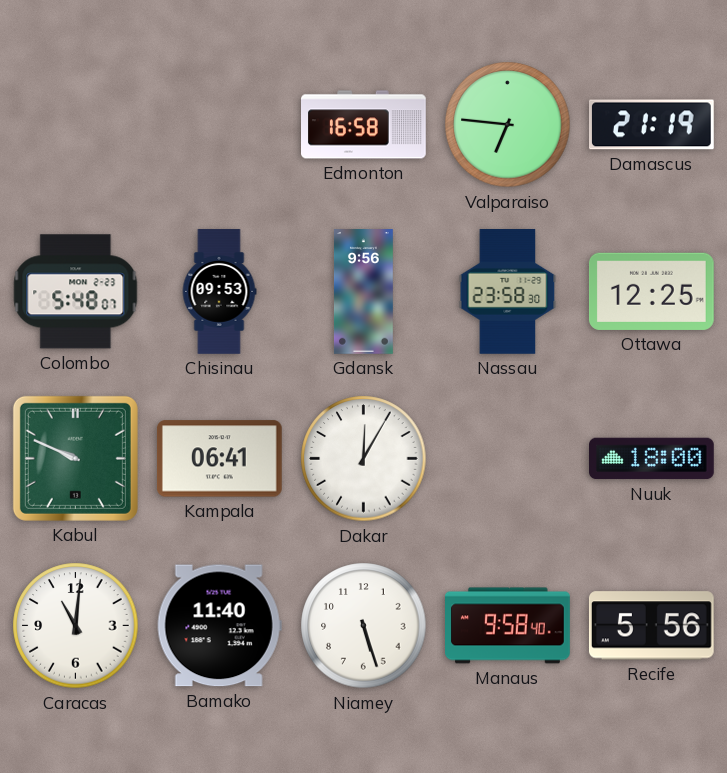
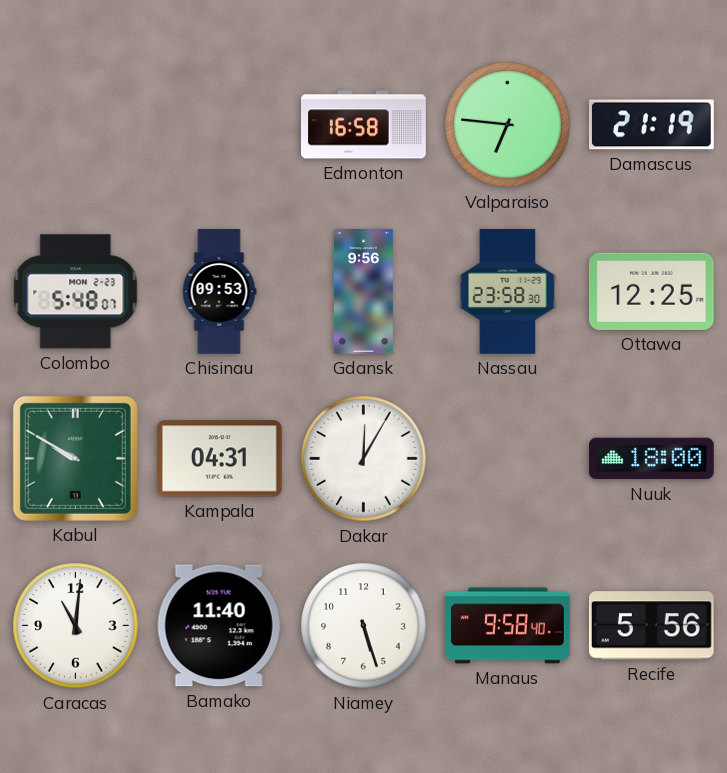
Kabul: 9:49 -> 9:50
Kampala: 06:41 -> 04:31
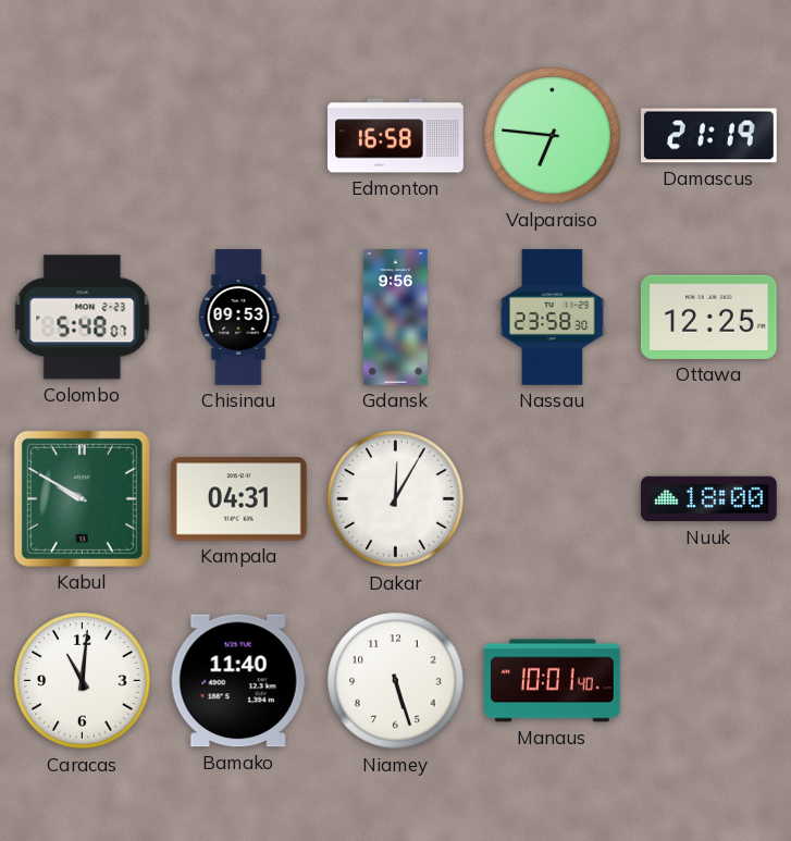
Manaus: 9:58 -> 10:01
Recife: 5:56 -> none
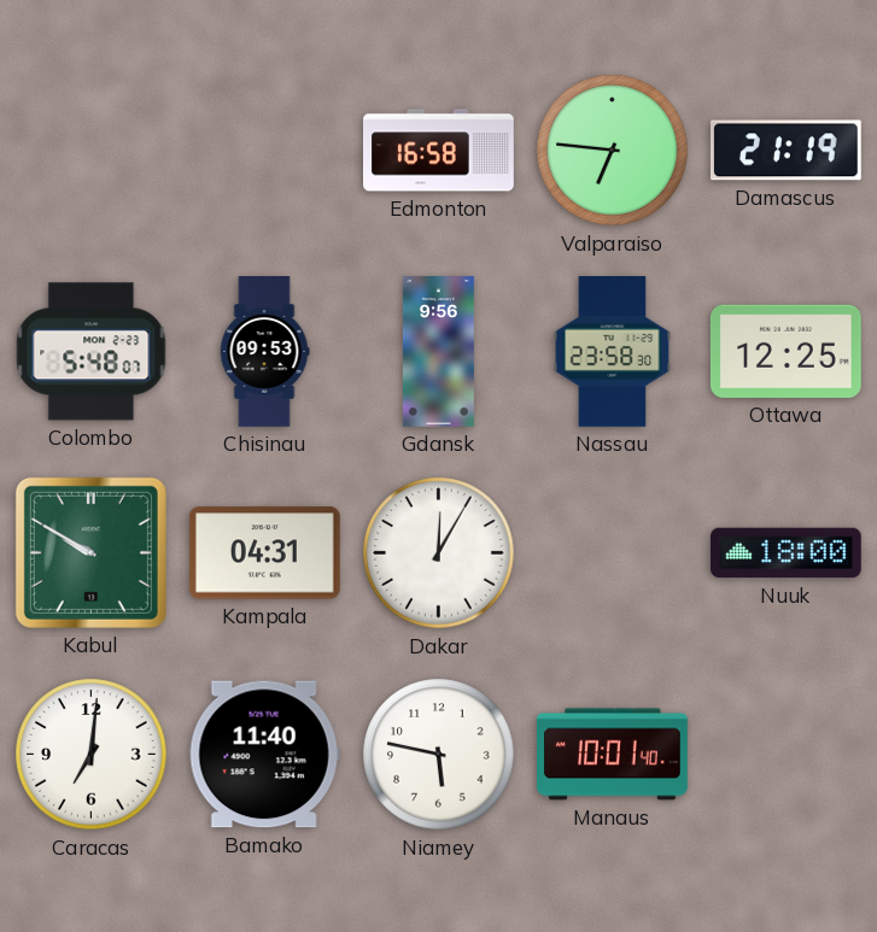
Caracas: 11:01 -> 7:01
Niamey: 5:27 -> 5:47
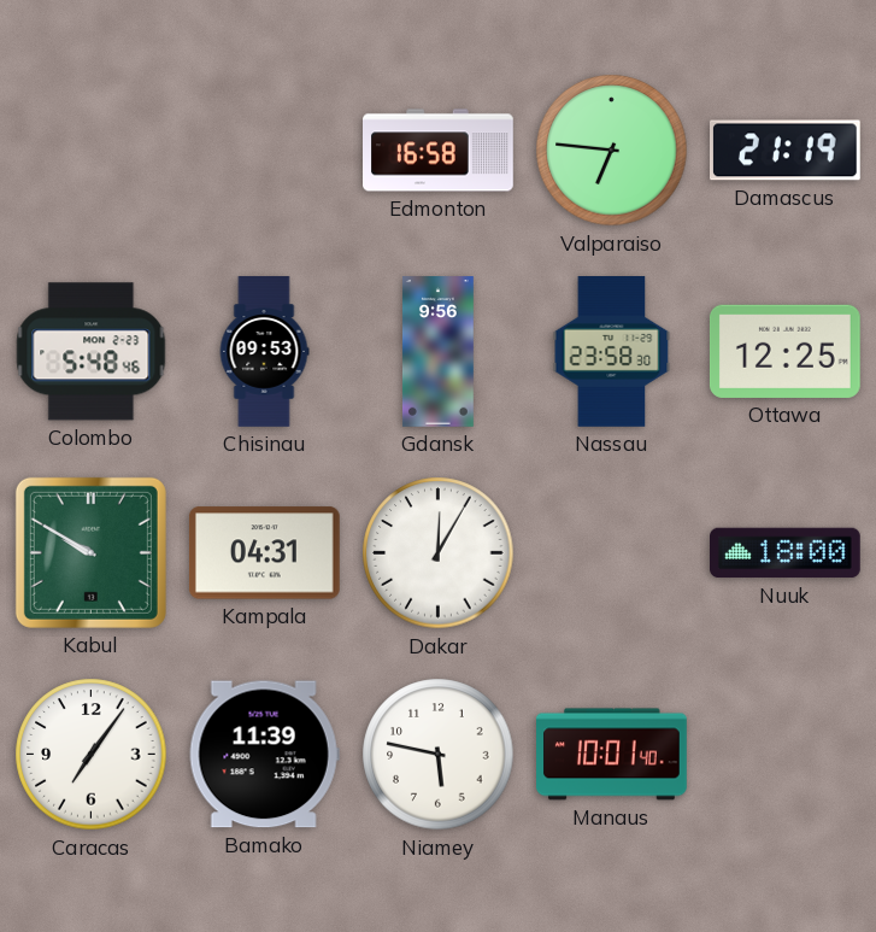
Colombo: 5:48:07 -> 5:48:46
Caracas: 7:01 -> 7:06
Bamako: 11:40 -> 11:39
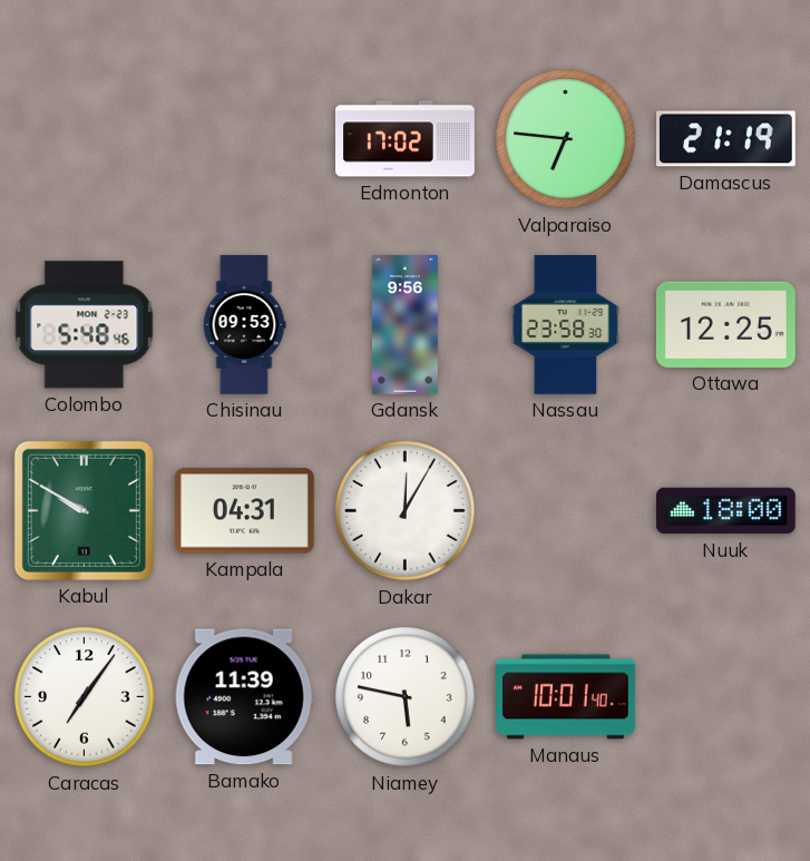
Edmonton: 16:58 -> 17:02
